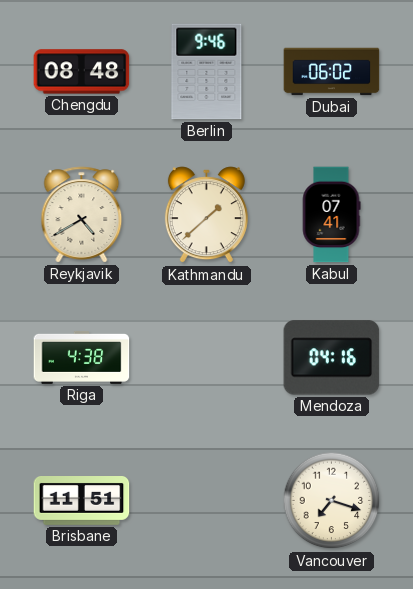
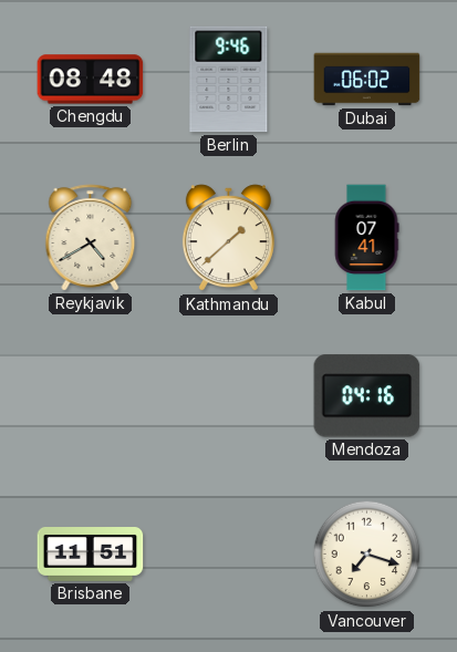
Riga: 4:38 -> none
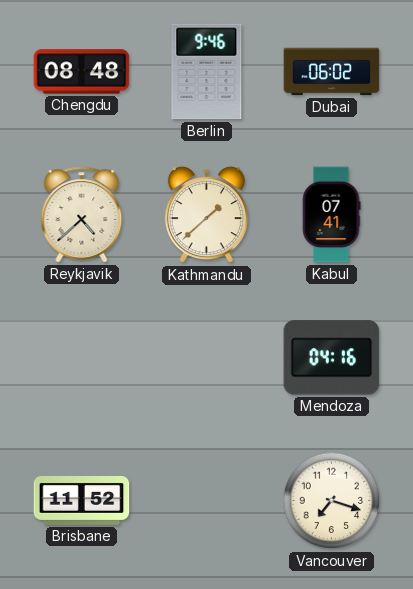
Reykjavik: 4:40 -> 4:38
Brisbane: 11:51 -> 11:52
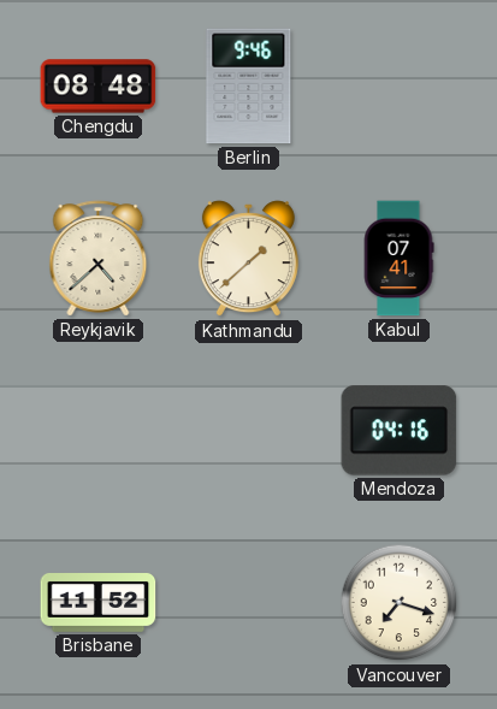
Dubai: 06:02 -> none
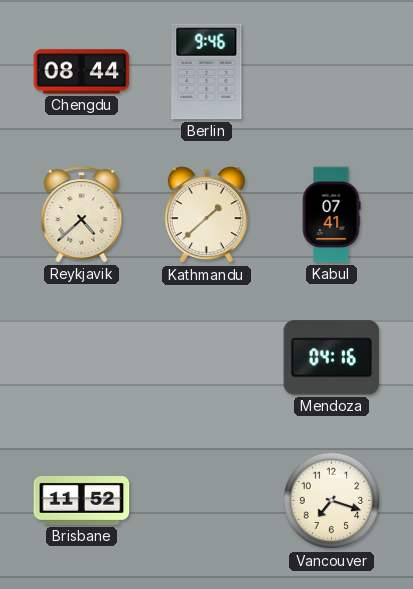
Chengdu: 08:48 -> 08:44
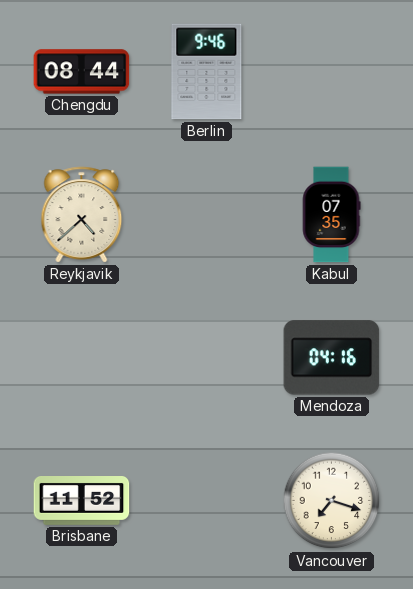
Kathmandu: 1:38 -> none
Kabul: 07:41 -> 07:35
